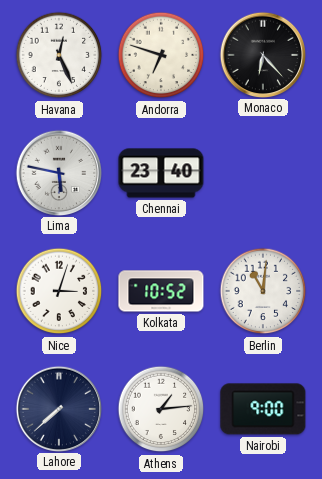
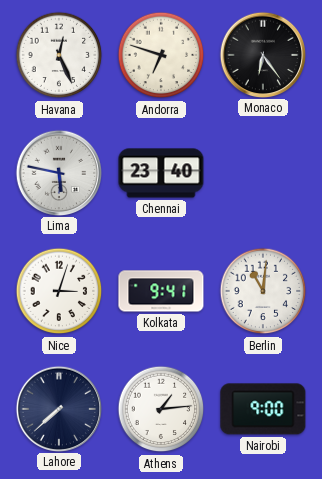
Monaco: 6:23 -> 6:24
Kolkata: 10:52 -> 9:41
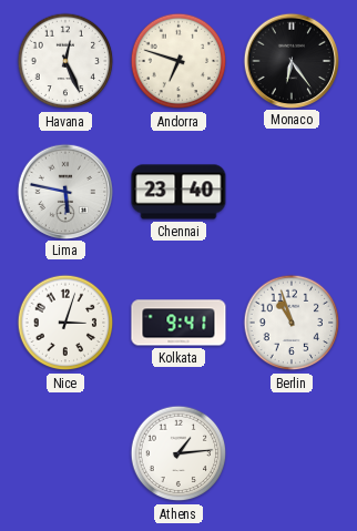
Berlin: 11:01 -> 10:57
Lahore: 7:38 -> none
Nairobi: 9:00 -> none
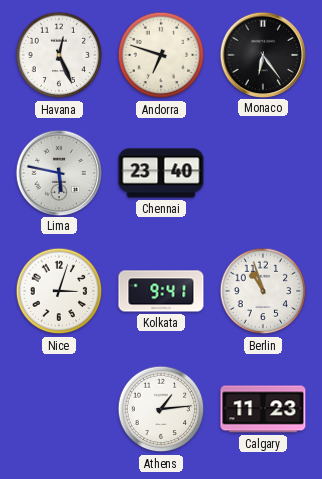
Calgary: none -> 11:23
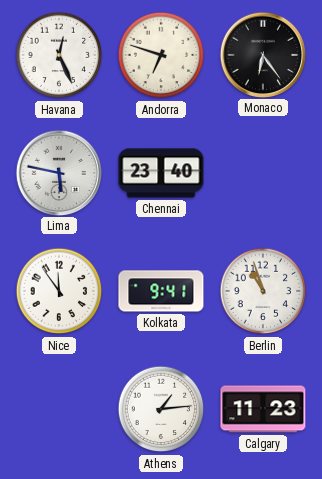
Nice: 3:03 -> 11:54
